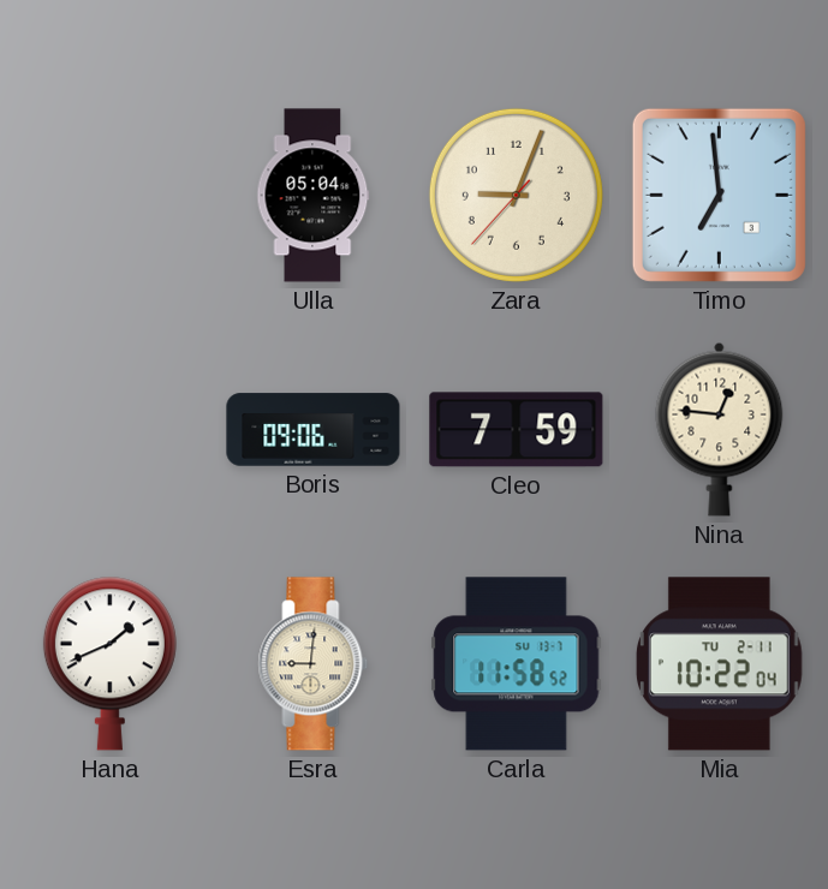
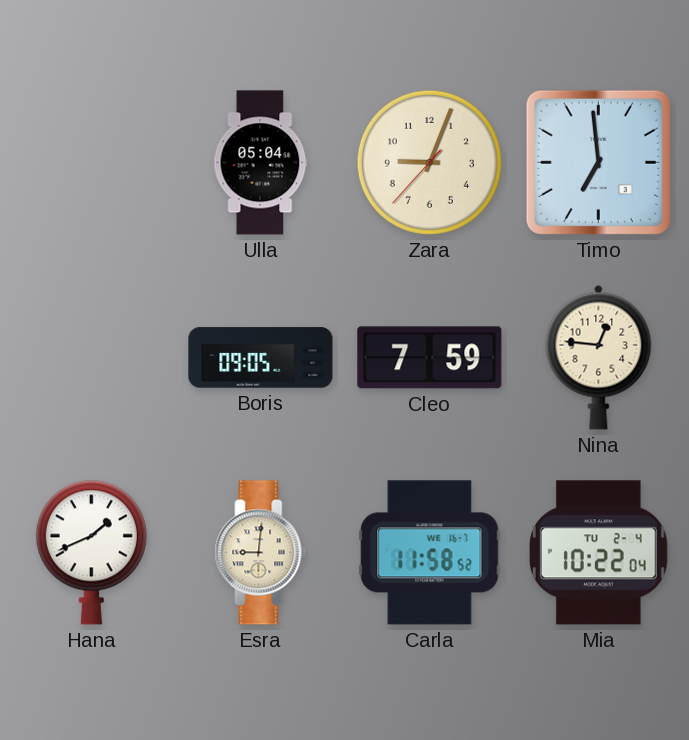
Boris: 09:06 -> 09:05
Carla date: SU 13-7 -> WE 16-7
Mia date: TU 2-11 -> TU 2-4
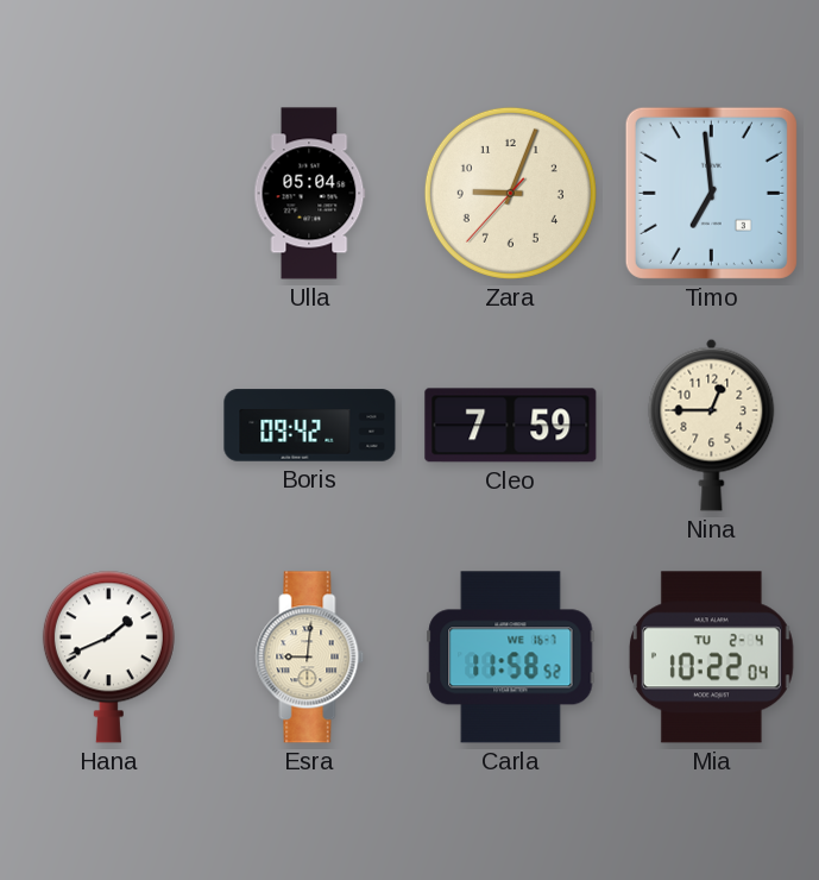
Boris: 09:05 -> 09:42
Nina: 12:46 -> 12:45
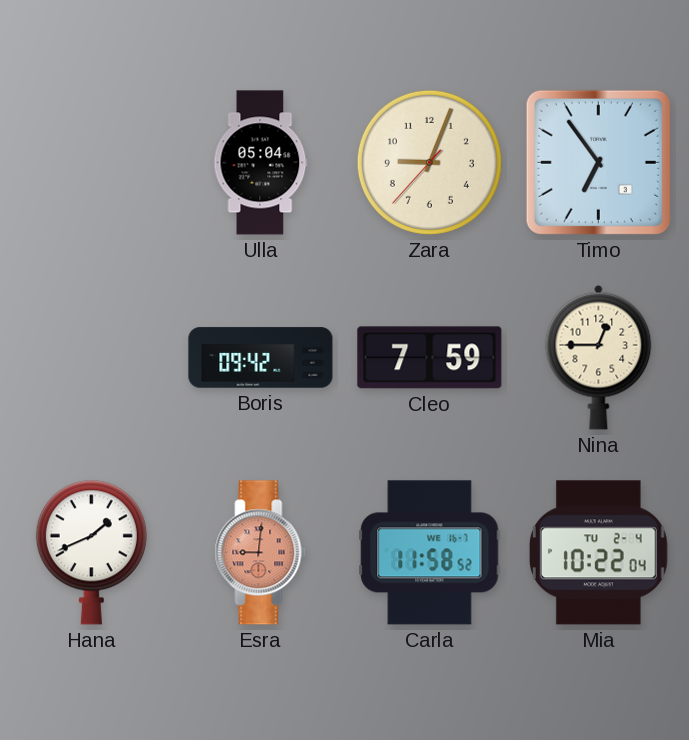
Timo: 6:59 -> 6:54
Esra dial: cream -> salmon
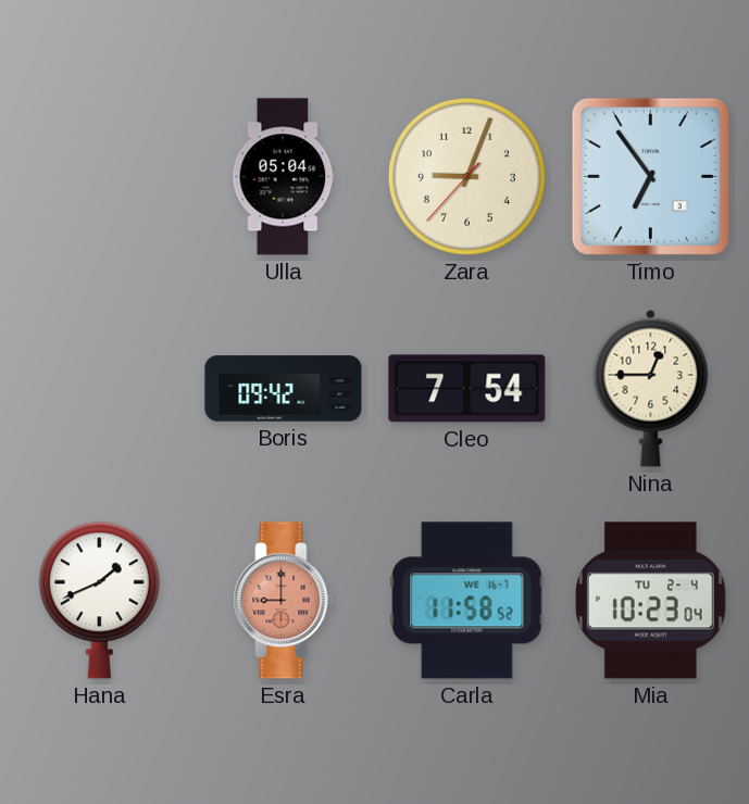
Cleo: 7:59 -> 7:54
Esra: 9:01 -> 9:00
Mia: 10:22 -> 10:23
